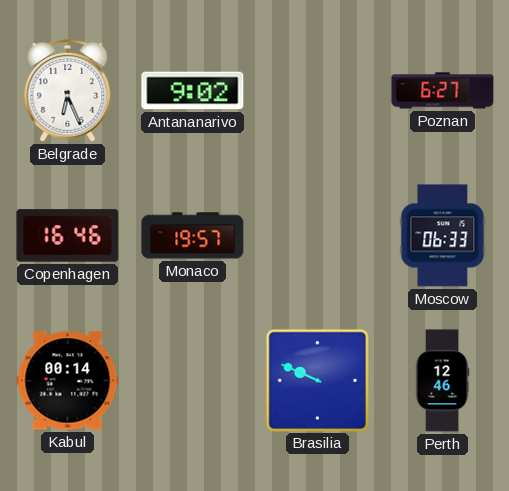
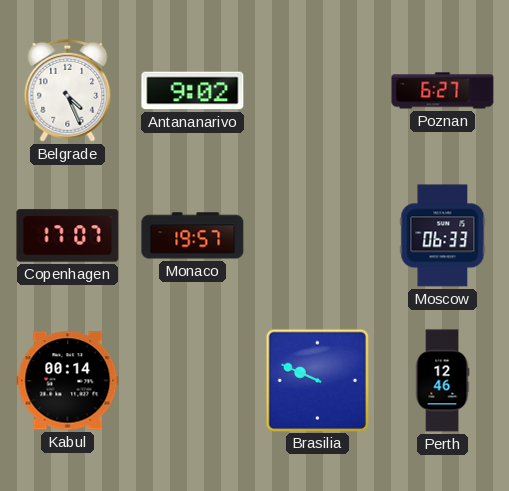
Belgrade: 6:26 -> 4:26
Copenhagen: 16:46 -> 17:07
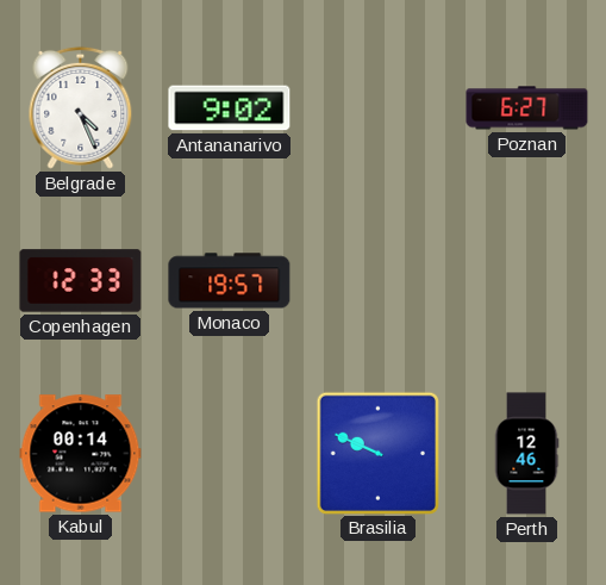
Copenhagen: 17:07 -> 12:33
Moscow: 06:33 -> none
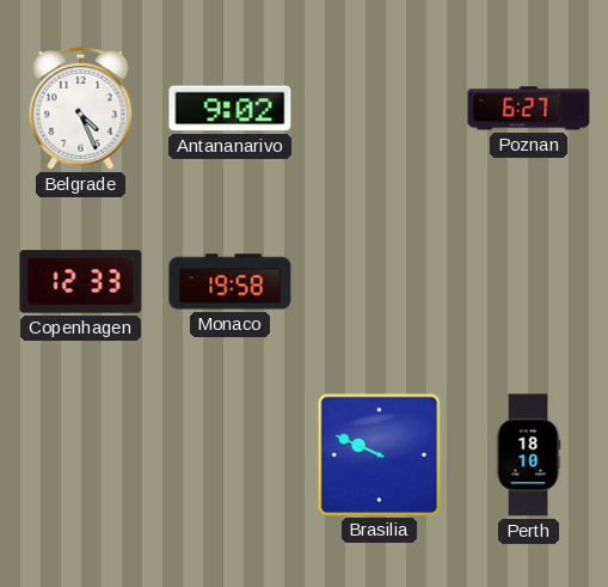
Monaco: 19:57 -> 19:58
Kabul: 00:14 -> none
Perth: 12:46 -> 18:10
